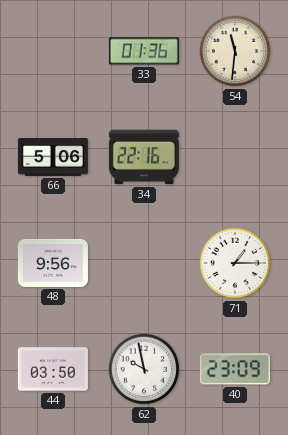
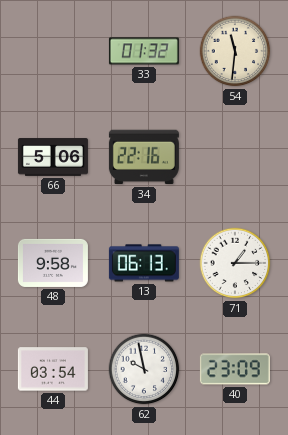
33: 01:36 -> 01:32
48: 9:56 -> 9:58
13: none -> 06:13
44: 03:50 -> 03:54
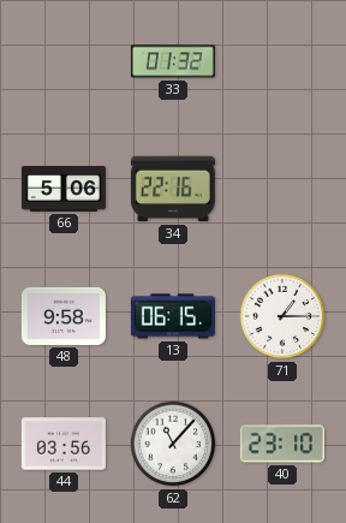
54: 11:31 -> none
13: 06:13 -> 06:15
44: 03:54 -> 03:56
62: 9:58 -> 11:07
40: 23:09 -> 23:10
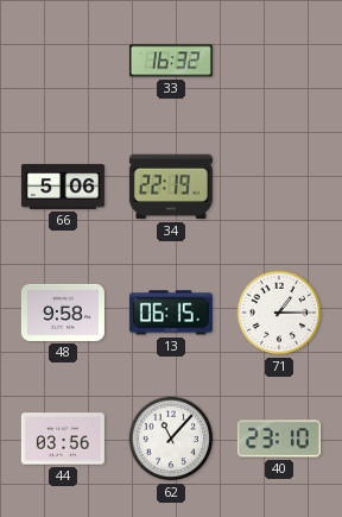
33: 01:32 -> 16:32
34: 22:16 -> 22:19
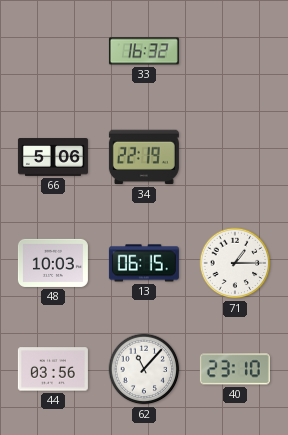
48: 9:58 -> 10:03
